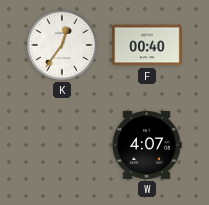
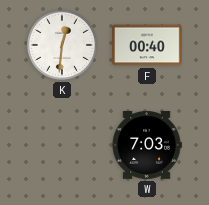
K: 12:36 -> 12:31
W: 4:07 -> 7:03
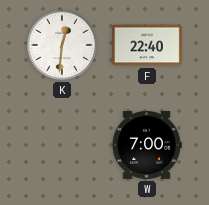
F: 00:40 -> 22:40
W: 7:03 -> 7:00
